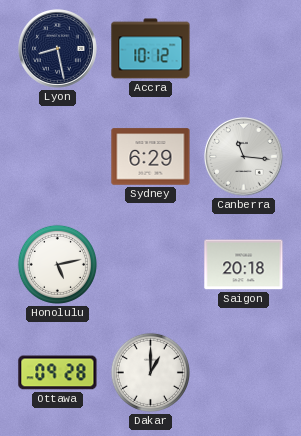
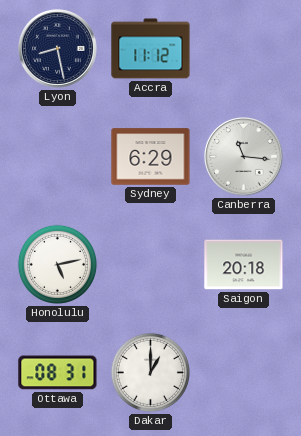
Accra: 10:12 -> 11:12
Ottawa: 09:28 -> 08:31
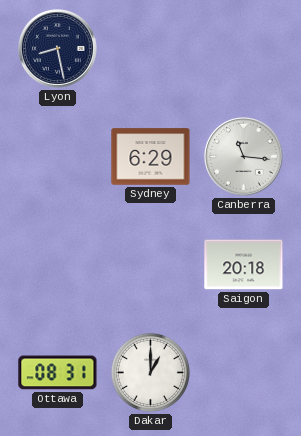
Accra: 11:12 -> none
Honolulu: 5:13 -> none
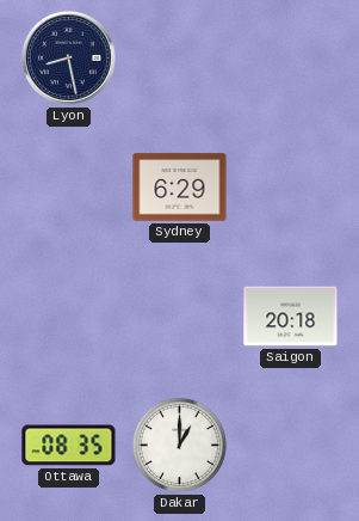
Canberra: 11:16 -> none
Ottawa: 08:31 -> 08:35
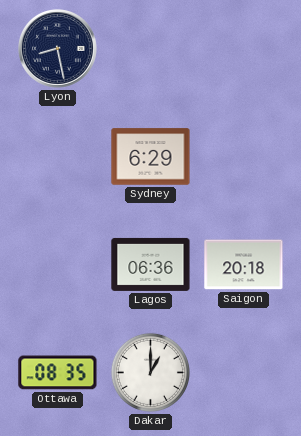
Lagos: none -> 06:36
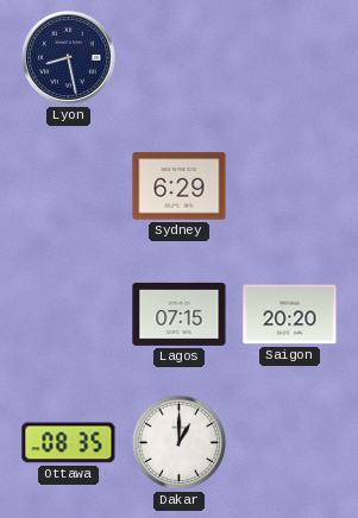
Lagos: 06:36 -> 07:15
Saigon: 20:18 -> 20:20
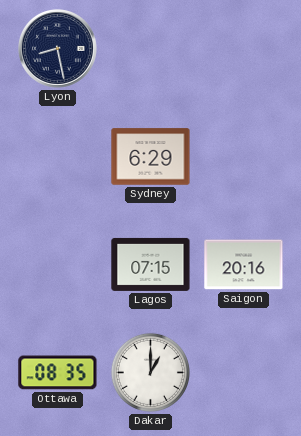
Saigon: 20:20 -> 20:16
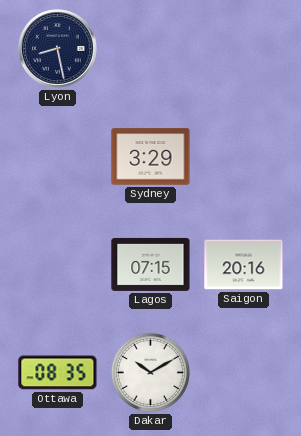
Sydney: 6:29 -> 3:29
Dakar: 1:00 -> 10:10
